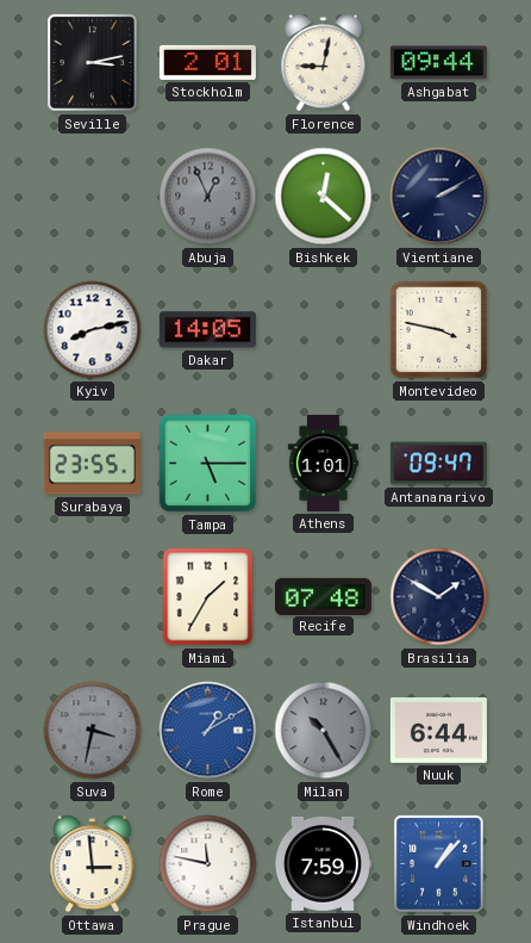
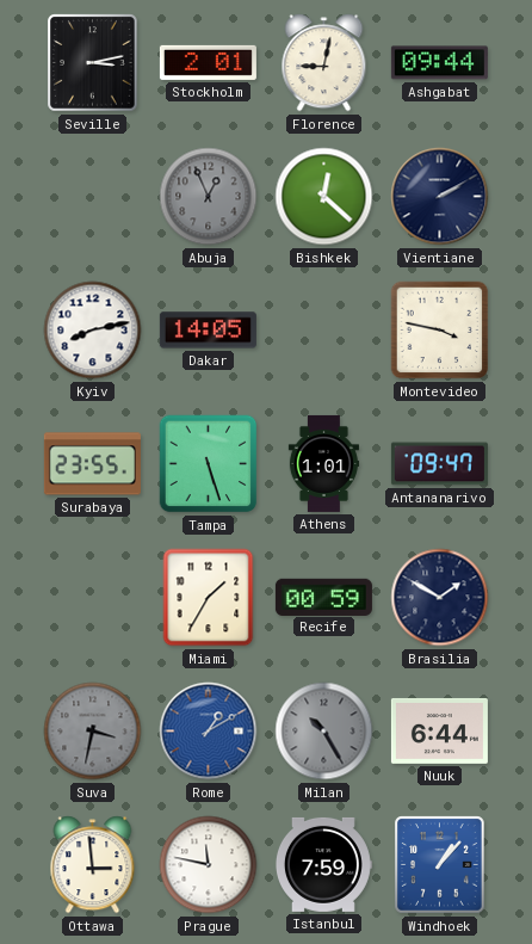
Tampa: 5:15 -> 5:27
Recife: 07:48 -> 00:59
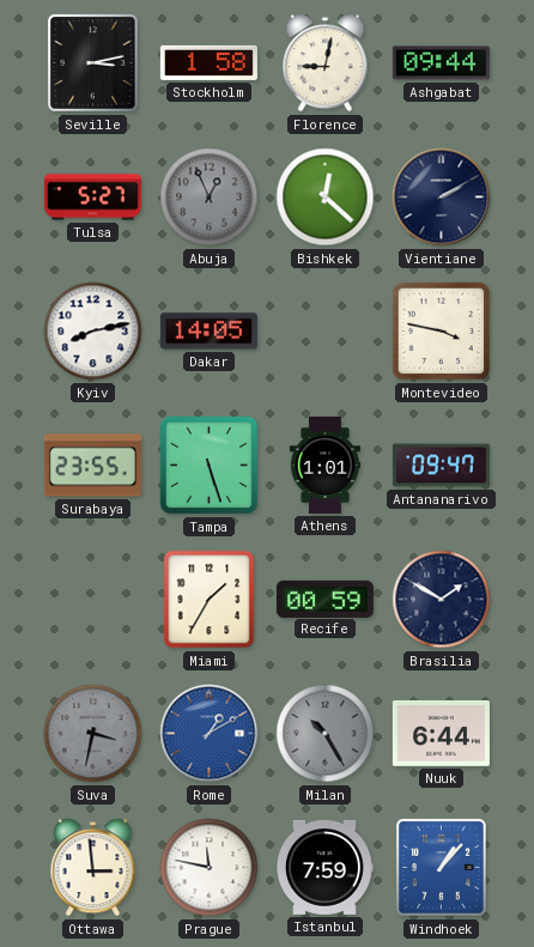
Stockholm: 2:01 -> 1:58
Tulsa: none -> 5:27
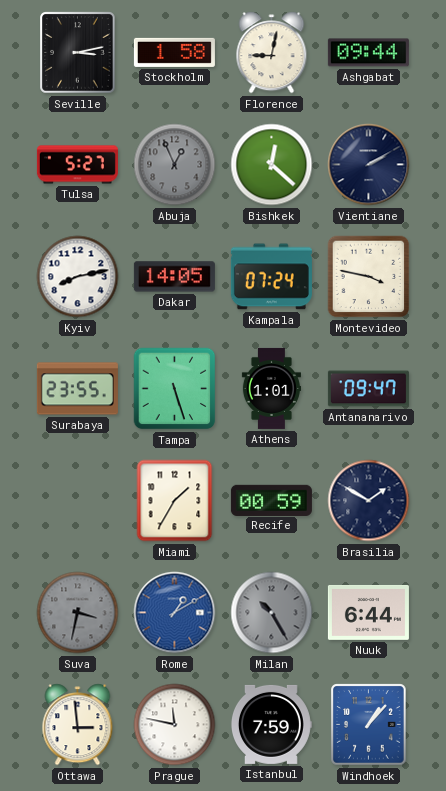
Kampala: none -> 07:24
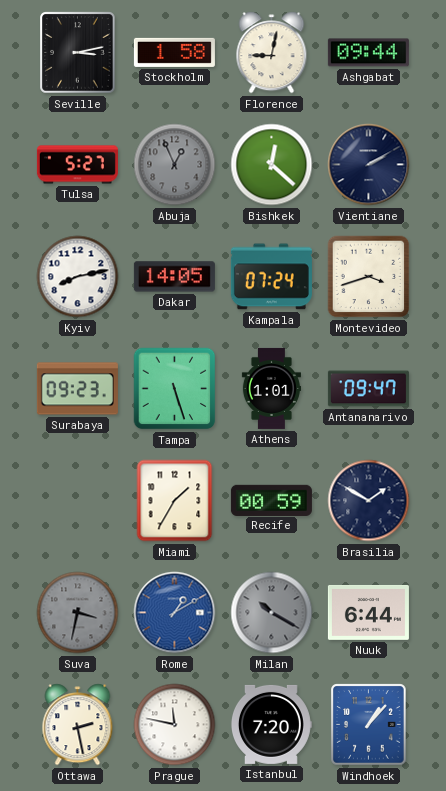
Montevideo: 3:47 -> 3:42
Surabaya: 23:55 -> 09:23
Milan: 10:25 -> 10:20
Ottawa: 2:59 -> 2:28
Istanbul: 7:59 -> 7:20
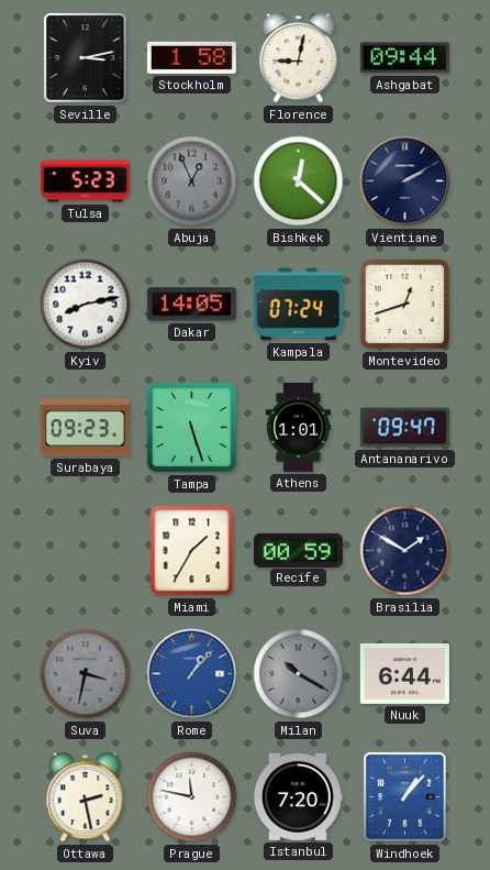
Tulsa: 5:27 -> 5:23
Montevideo: 3:42 -> 12:42
Rome: 1:10 -> 1:07
